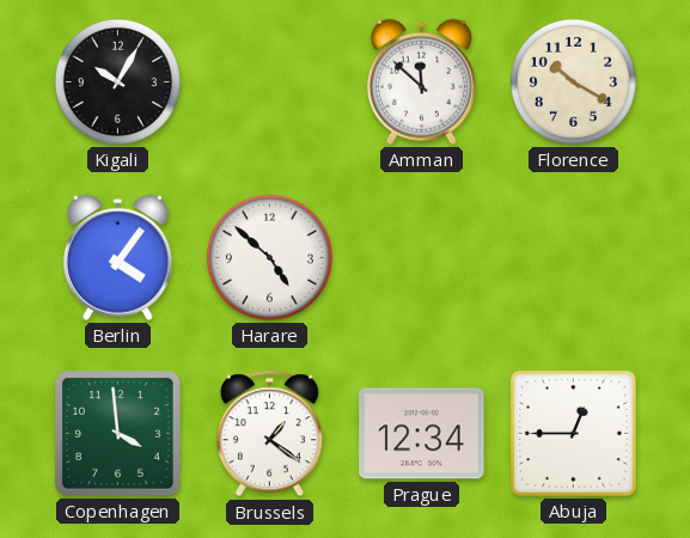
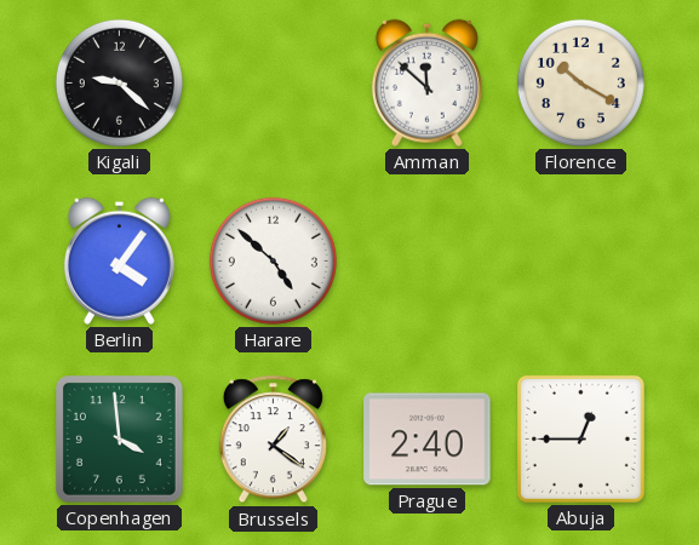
Kigali: 10:05 -> 9:22
Prague: 12:34 -> 2:40
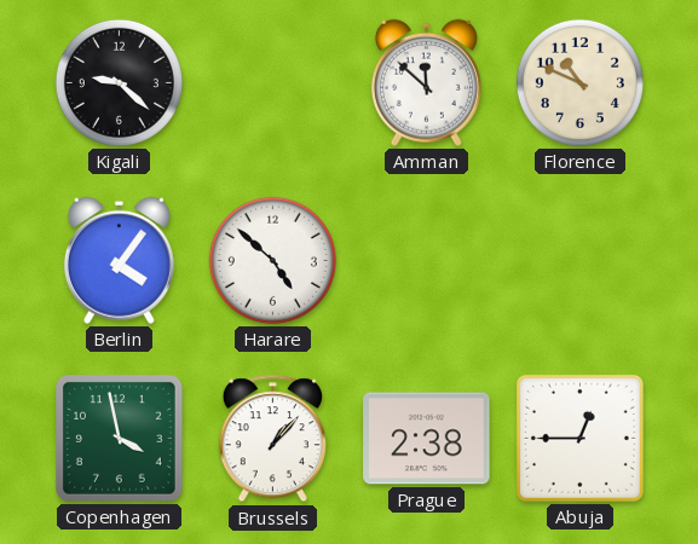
Florence: 10:20 -> 10:49
Copenhagen: 3:59 -> 3:58
Brussels: 1:21 -> 1:07
Prague: 2:40 -> 2:38
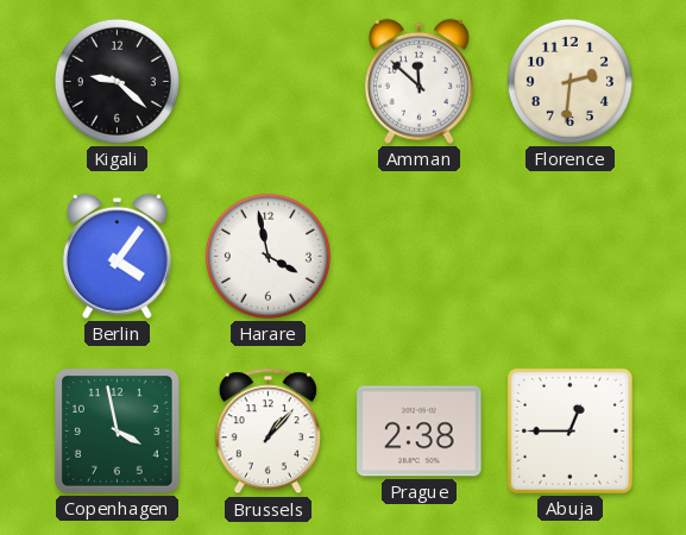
Florence: 10:49 -> 2:31
Harare: 4:52 -> 3:58
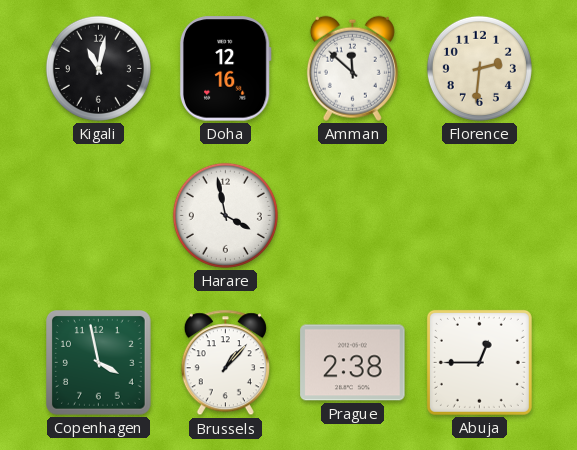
Kigali: 9:22 -> 11:02
Doha: none -> 12:16
Berlin: 4:06 -> none
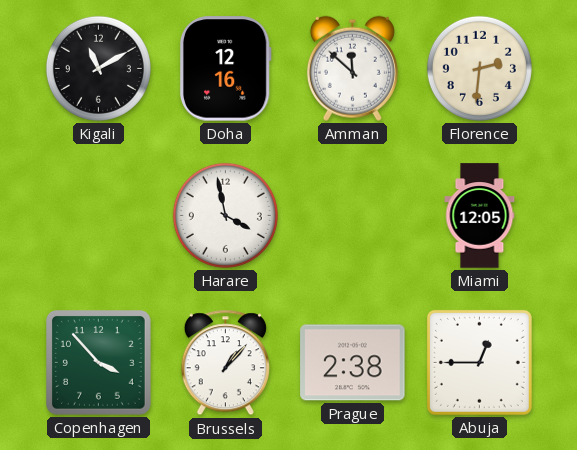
Kigali: 11:02 -> 11:10
Miami: none -> 12:05
Copenhagen: 3:58 -> 3:53
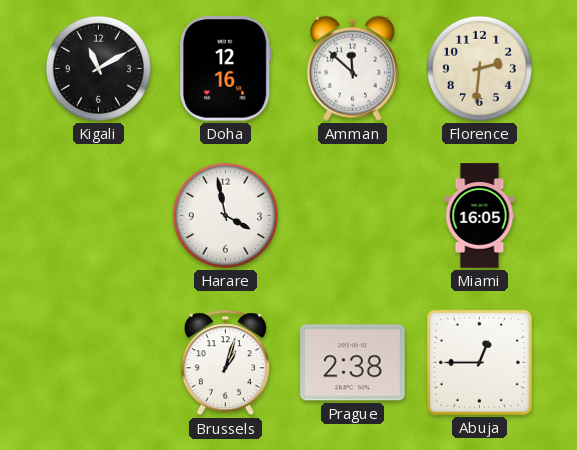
Miami: 12:05 -> 16:05
Copenhagen: 3:53 -> none
Brussels: 1:07 -> 1:03
